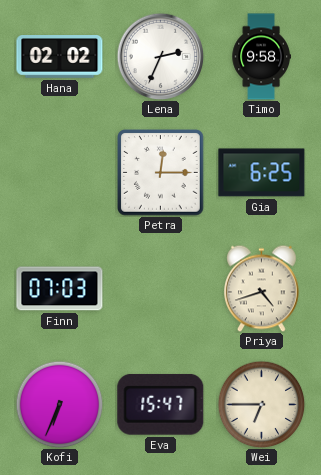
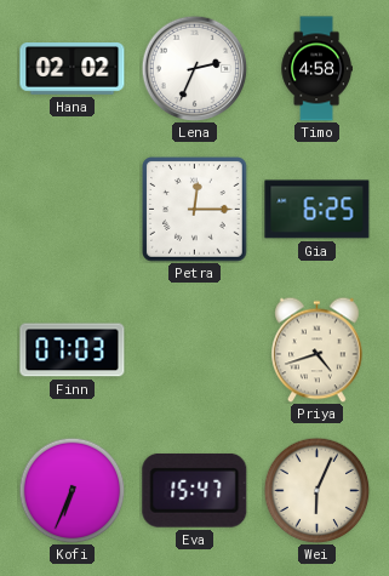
Timo: 9:58 -> 4:58
Wei: 6:45 -> 6:04
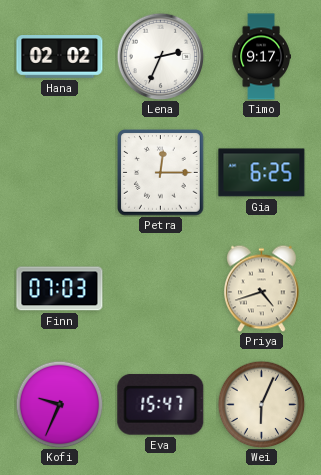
Timo: 4:58 -> 9:17
Kofi: 6:34 -> 9:34
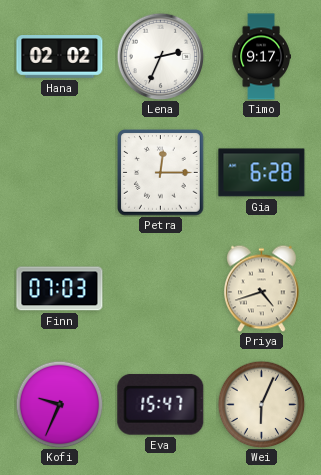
Gia: 6:25 -> 6:28
